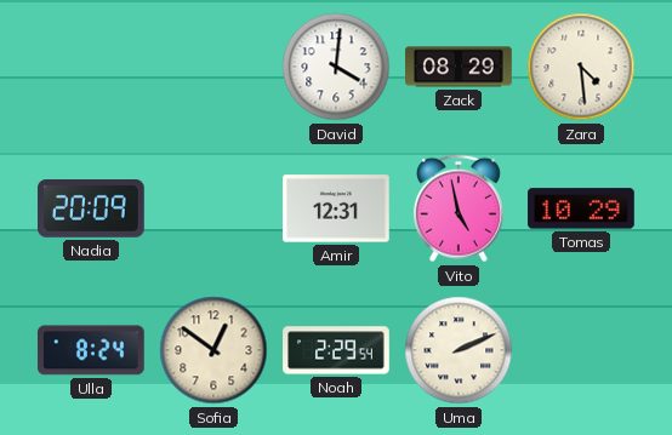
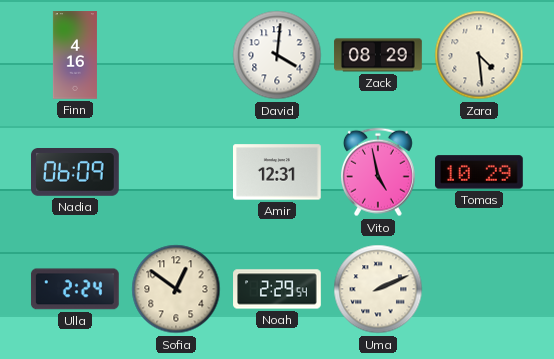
Finn: none -> 4:16
Nadia: 20:09 -> 06:09
Ulla: 8:24 -> 2:24
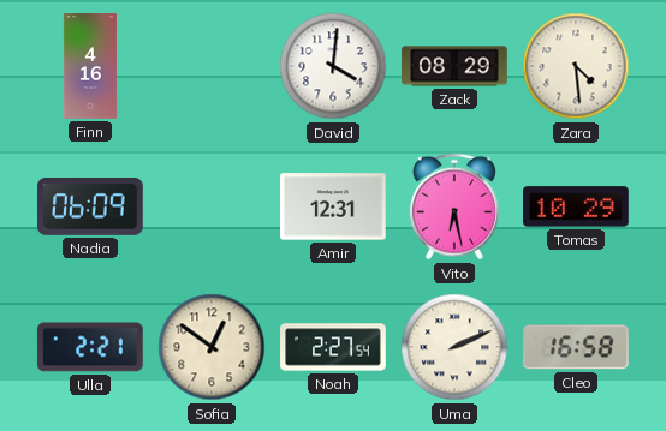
Vito: 4:58 -> 6:28
Ulla: 2:24 -> 2:21
Noah: 2:29 -> 2:27
Cleo: none -> 16:58
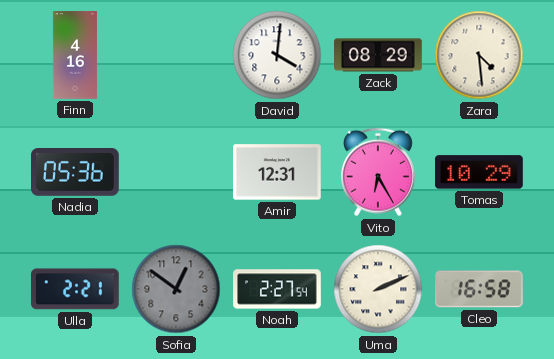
Nadia: 06:09 -> 05:36
Vito: 6:28 -> 6:25
Sofia dial: cream -> grey
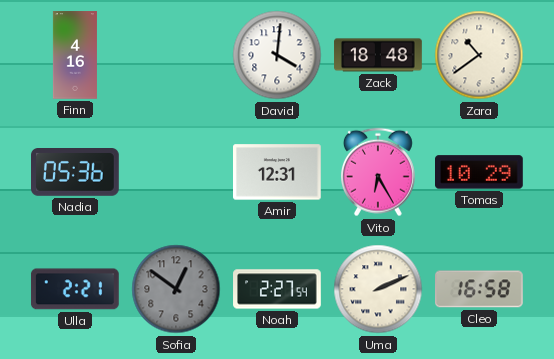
Zack: 08:29 -> 18:48
Zara: 4:29 -> 10:39
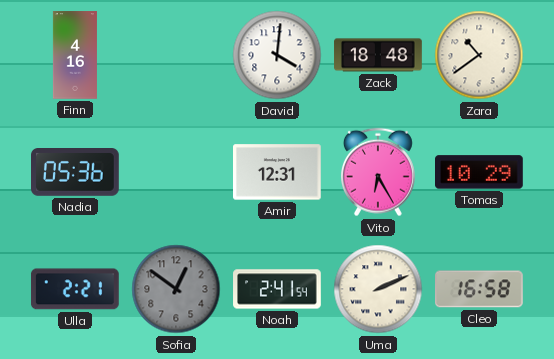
Noah: 2:27 -> 2:41
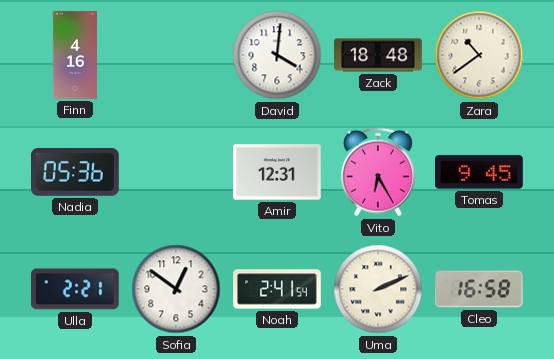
Tomas: 10:29 -> 9:45
Sofia dial: grey -> white
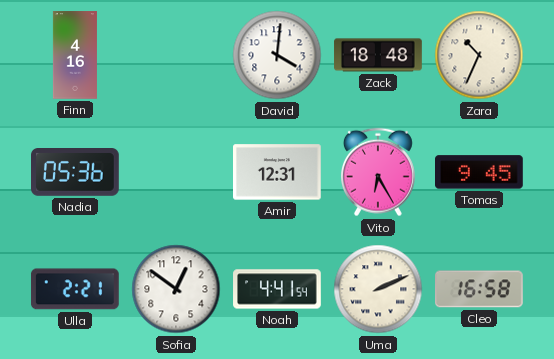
Zara: 10:39 -> 10:34
Noah: 2:41 -> 4:41
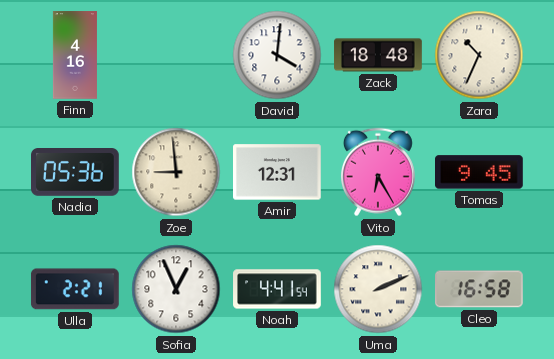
Zoe: none -> 8:59
Sofia: 12:51 -> 12:56
